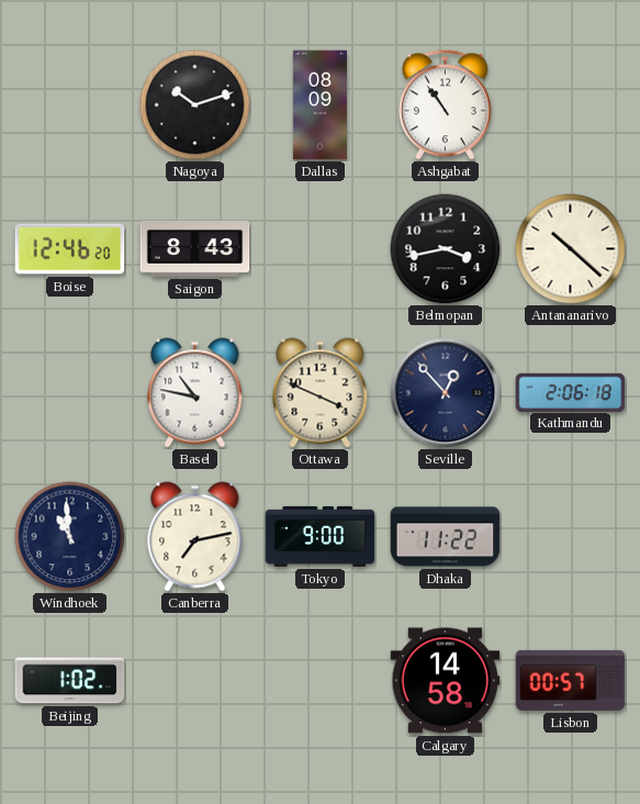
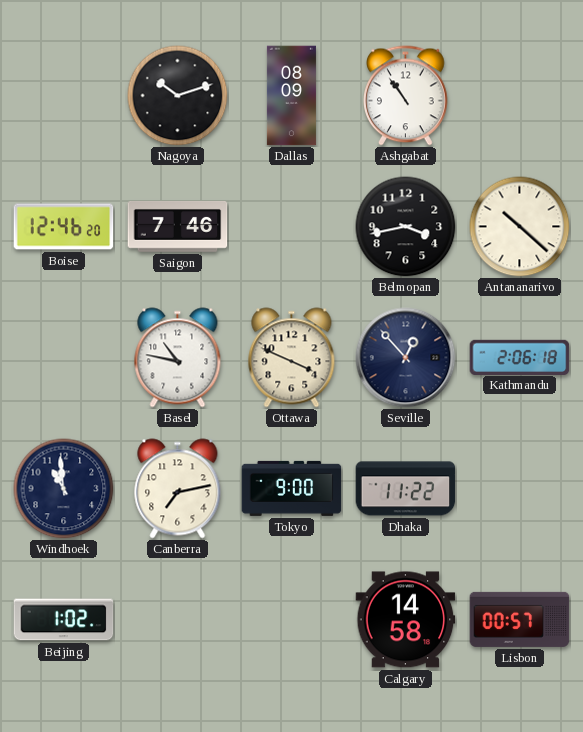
Saigon: 8:43 -> 7:46
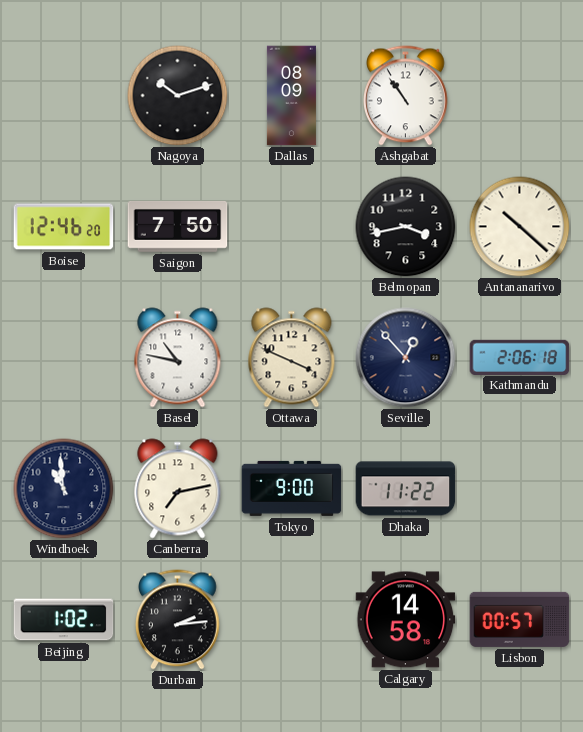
Saigon: 7:46 -> 7:50
Durban: none -> 2:14
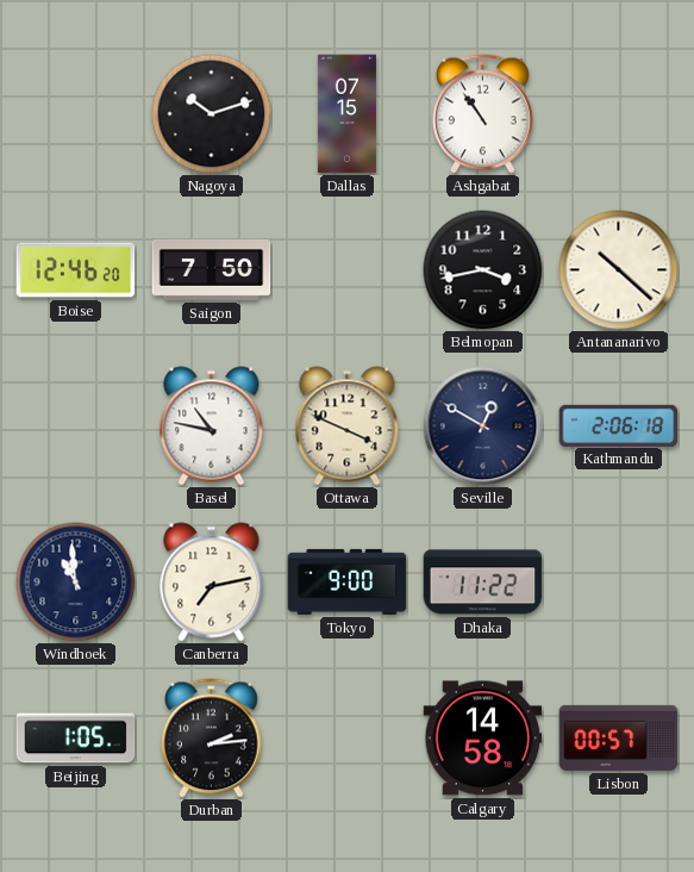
Dallas: 08:09 -> 07:15
Seville: 12:53 -> 12:50
Beijing: 1:02 -> 1:05
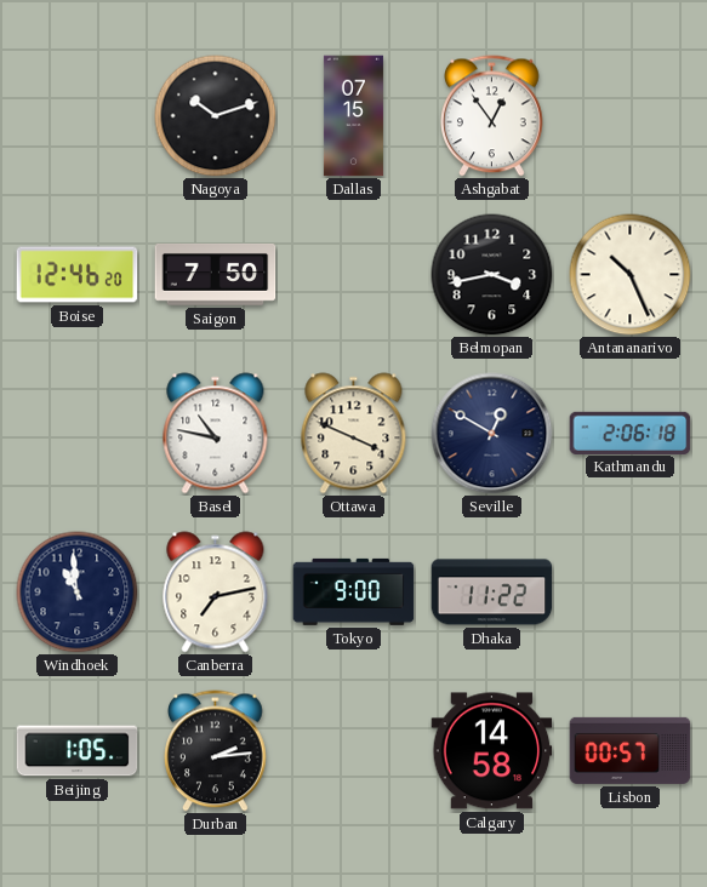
Ashgabat: 10:54 -> 12:54
Antananarivo: 10:22 -> 10:26
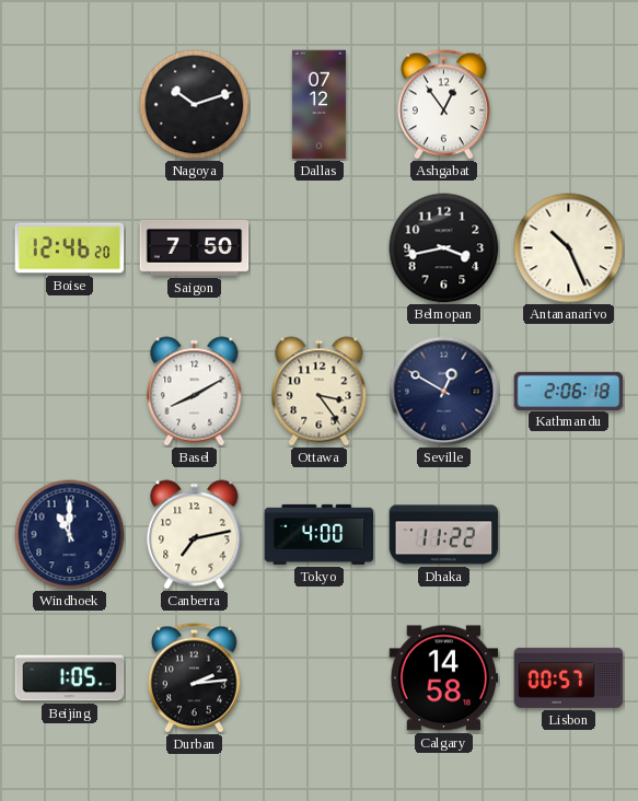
Dallas: 07:15 -> 07:12
Basel: 10:47 -> 8:10
Ottawa: 3:49 -> 3:24
Windhoek: 10:59 -> 11:00
Tokyo: 9:00 -> 4:00
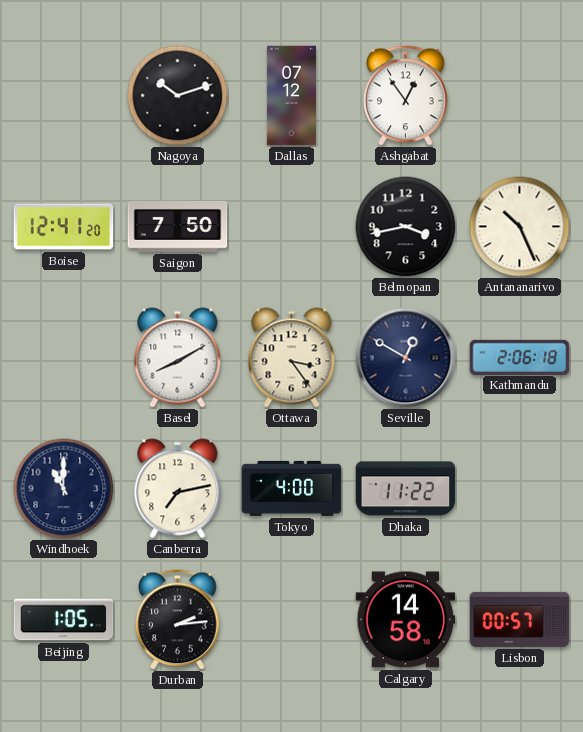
Boise: 12:46 -> 12:41
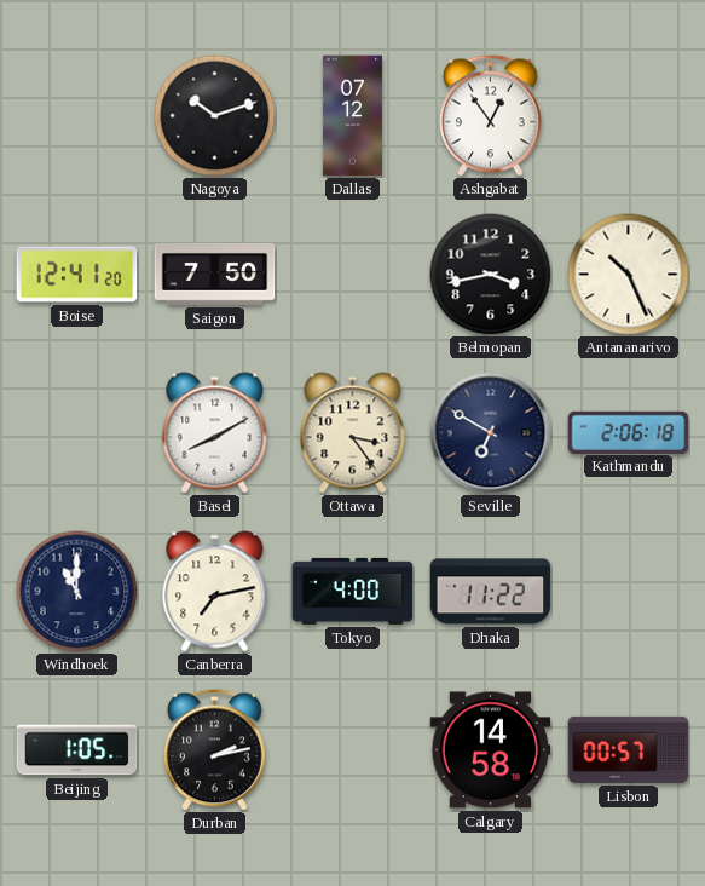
Seville: 12:50 -> 6:50
Durban: 2:14 -> 2:13
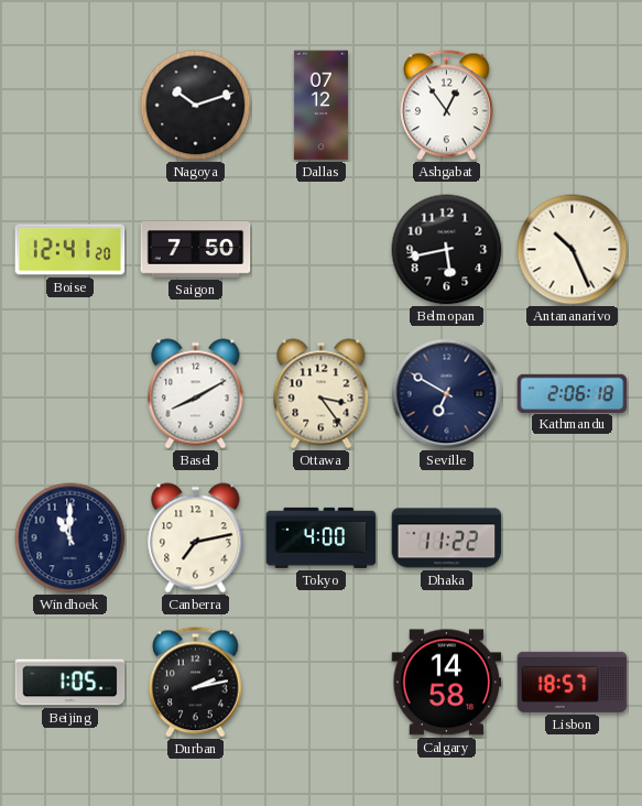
Belmopan: 3:43 -> 5:43
Lisbon: 00:57 -> 18:57
